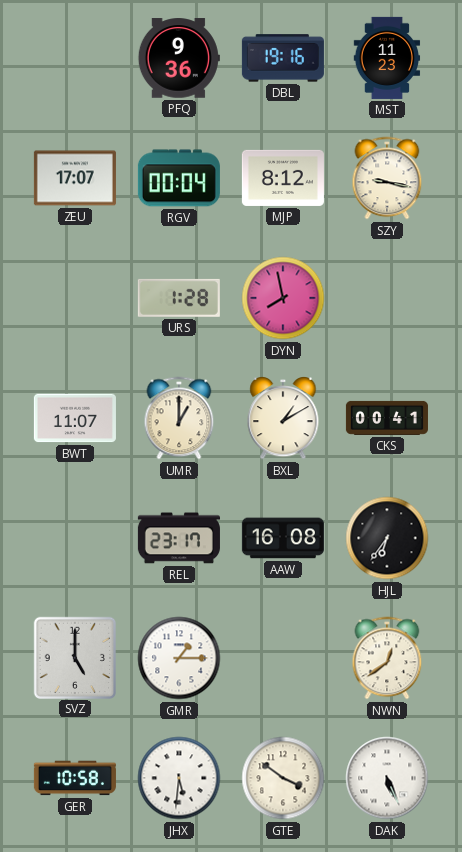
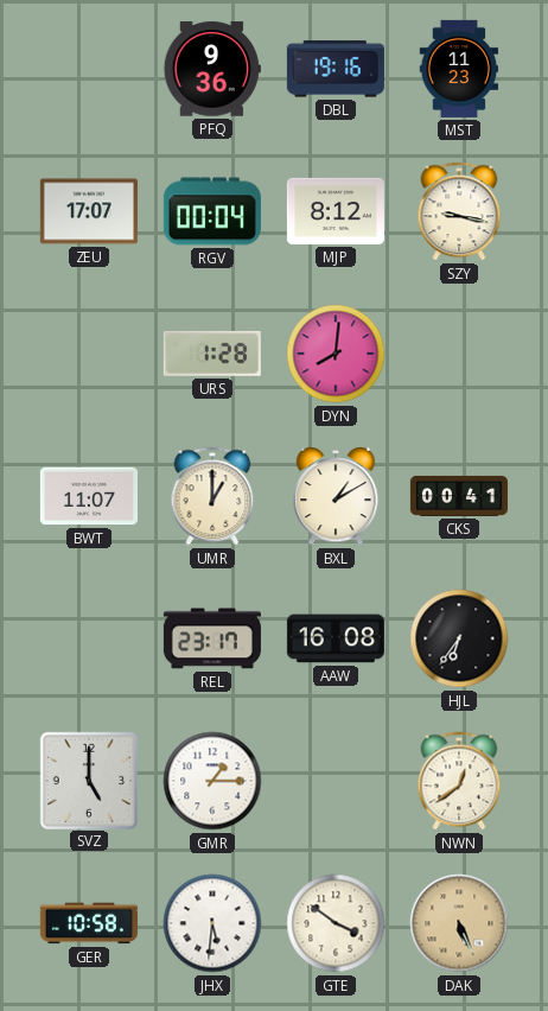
DYN: 7:58 -> 8:01
DAK dial: white -> champagne
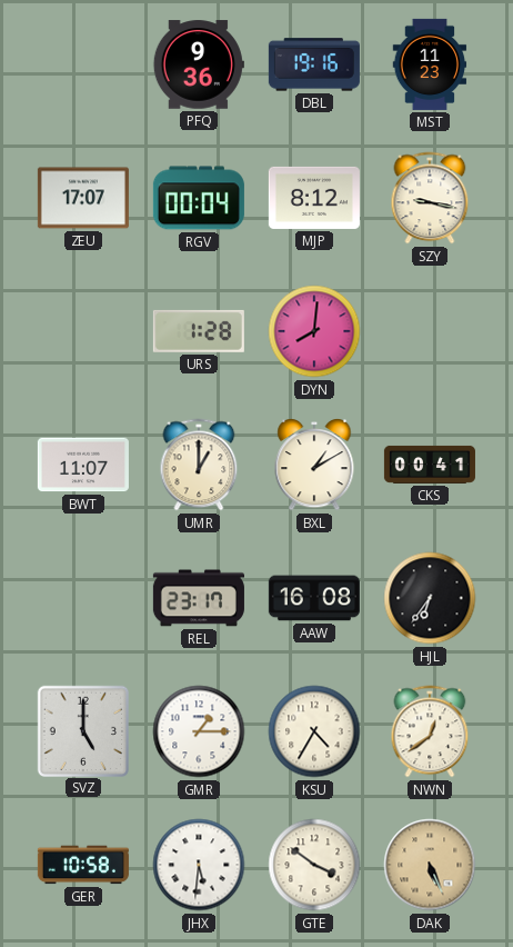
KSU: none -> 4:35
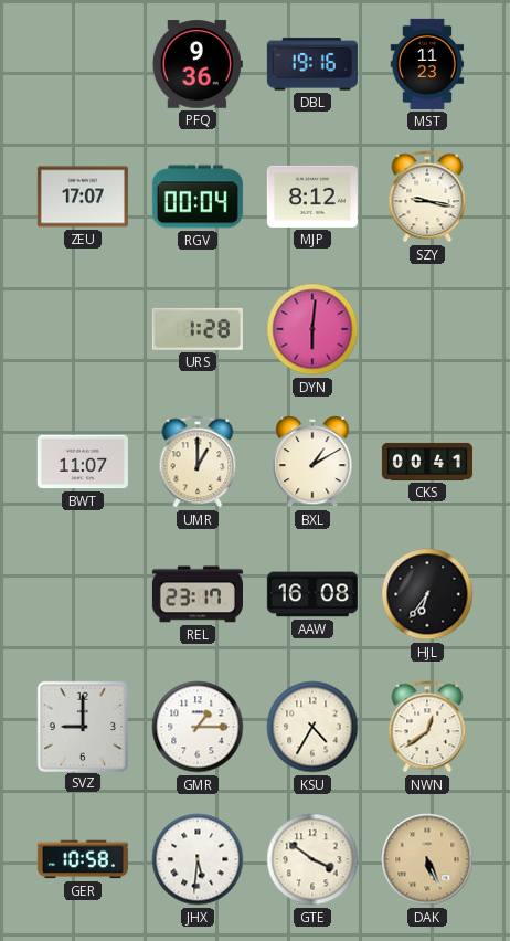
DYN: 8:01 -> 6:01
SVZ: 5:00 -> 9:00
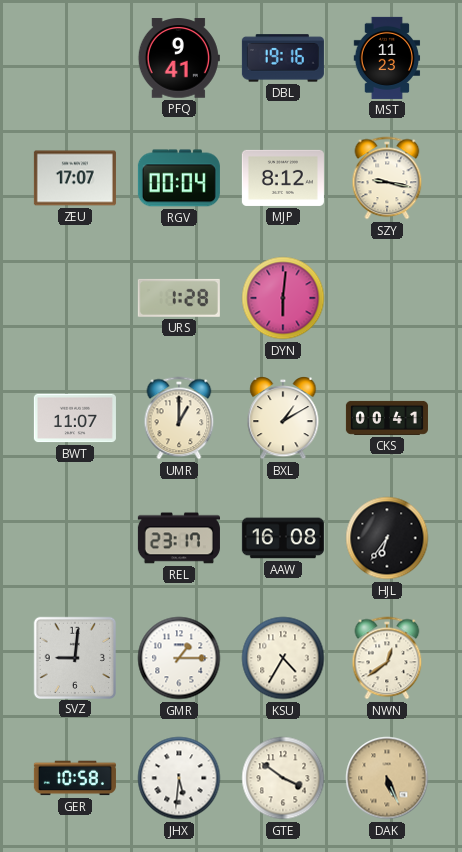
PFQ: 9:36 -> 9:41
SVZ: 9:00 -> 9:01
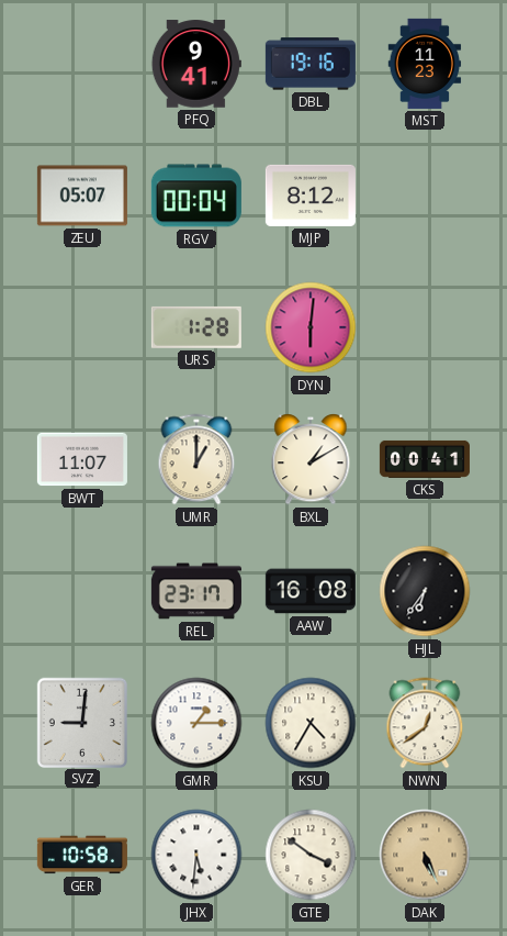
ZEU: 17:07 -> 05:07
SZY: 9:17 -> none
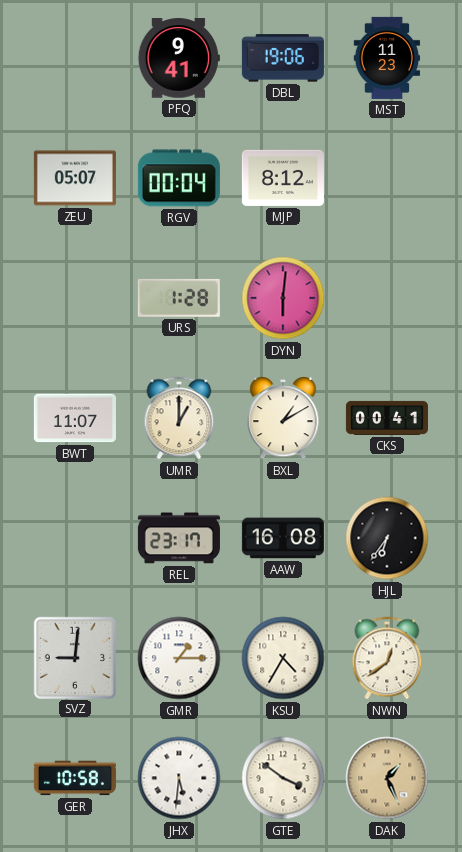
DBL: 19:16 -> 19:06
DAK: 5:26 -> 1:26
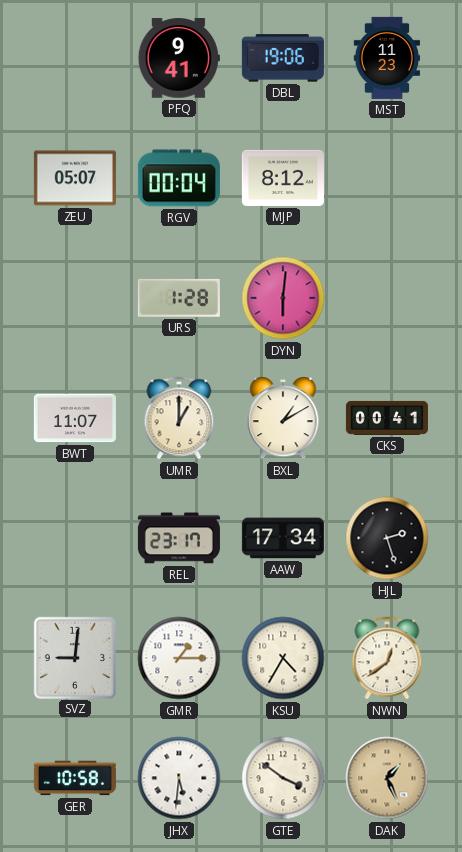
AAW: 16:08 -> 17:34
HJL: 6:36 -> 2:27
